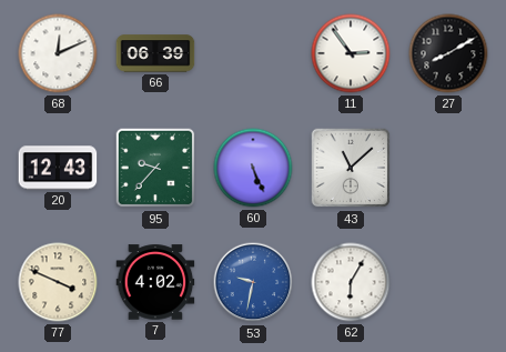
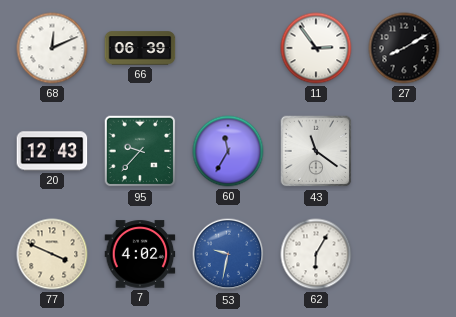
60: 5:26 -> 11:35
43: 11:08 -> 11:21
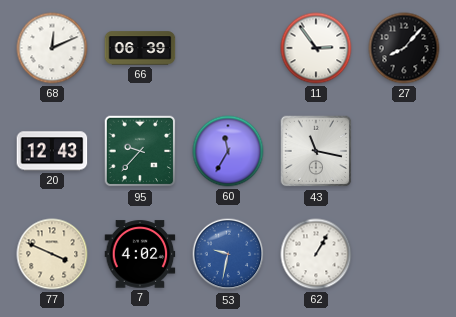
27: 8:10 -> 8:07
43: 11:21 -> 11:17
62: 6:05 -> 1:05
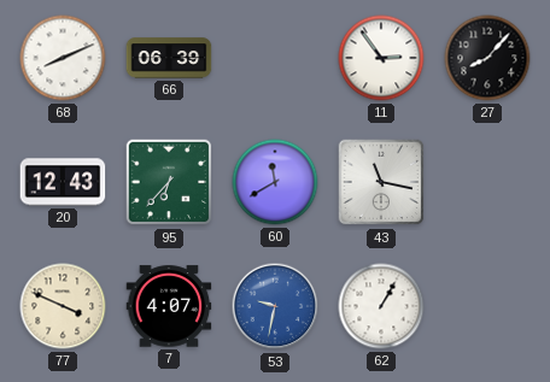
68: 12:11 -> 8:11
95: 9:37 -> 6:37
60: 11:35 -> 11:40
7: 4:02 -> 4:07
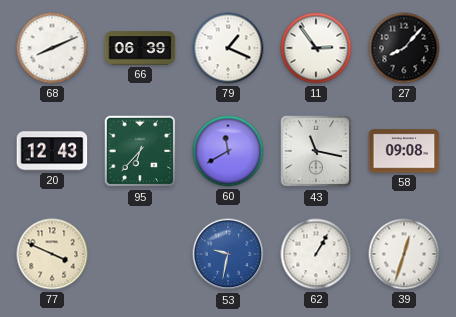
79: none -> 1:19
58: none -> 09:08
7: 4:07 -> none
39: none -> 12:33
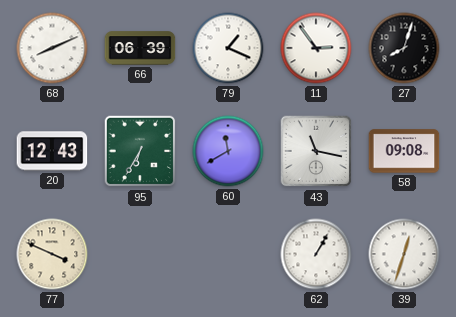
27: 8:07 -> 8:03
95: 6:37 -> 6:35
53: 9:32 -> none
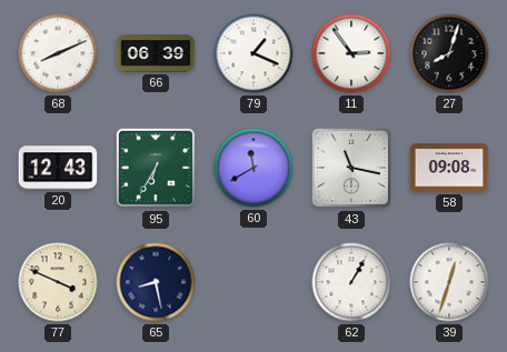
65: none -> 8:28
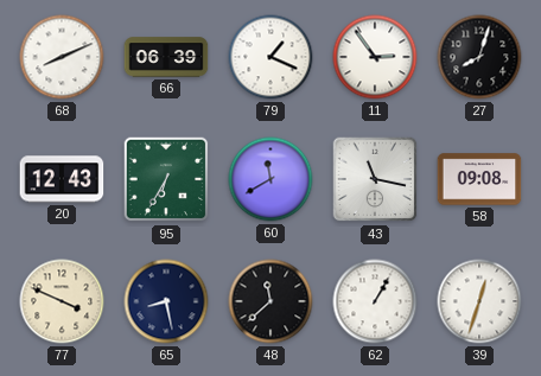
48: none -> 11:38
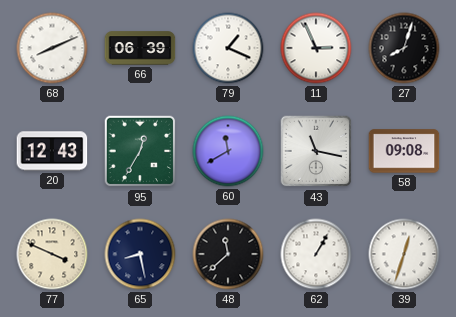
11: 2:54 -> 2:56
95: 6:35 -> 12:35
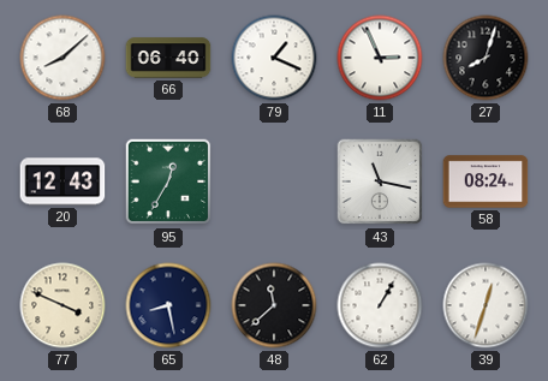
68: 8:11 -> 8:08
66: 06:39 -> 06:40
60: 11:40 -> none
58: 09:08 -> 08:24
